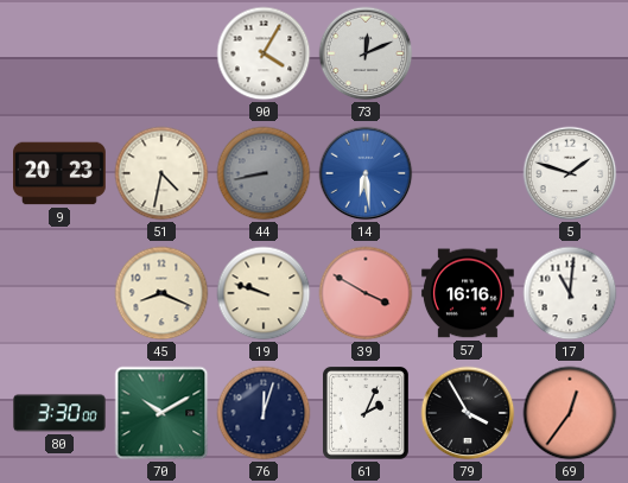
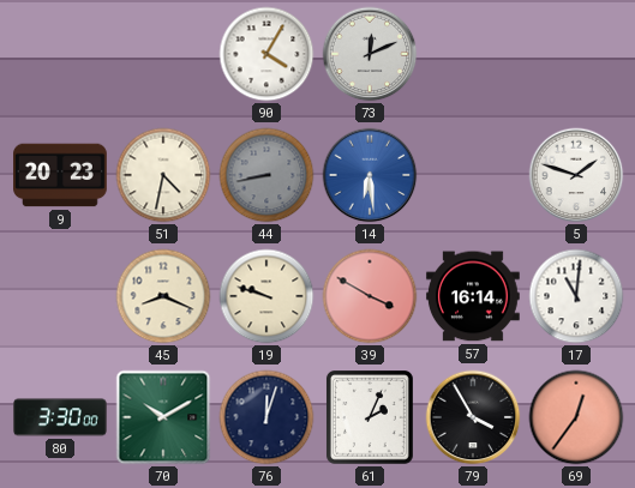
57: 16:16 -> 16:14
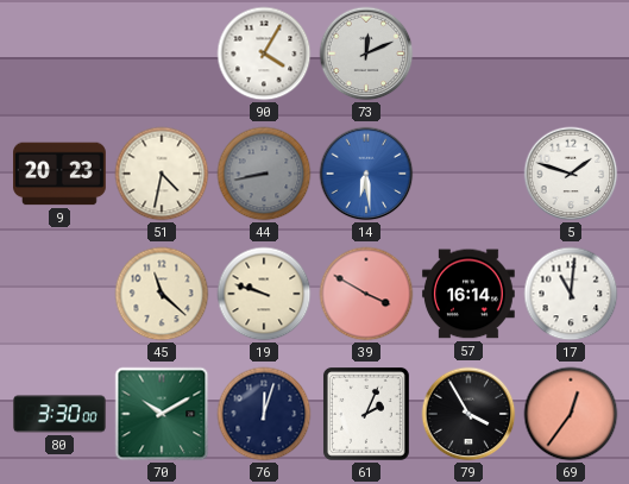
45: 8:19 -> 11:22
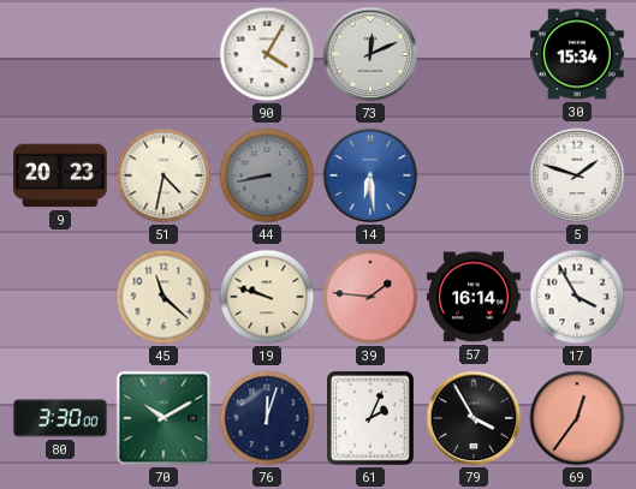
30: none -> 15:34
39: 3:50 -> 1:46
17: 11:01 -> 3:55
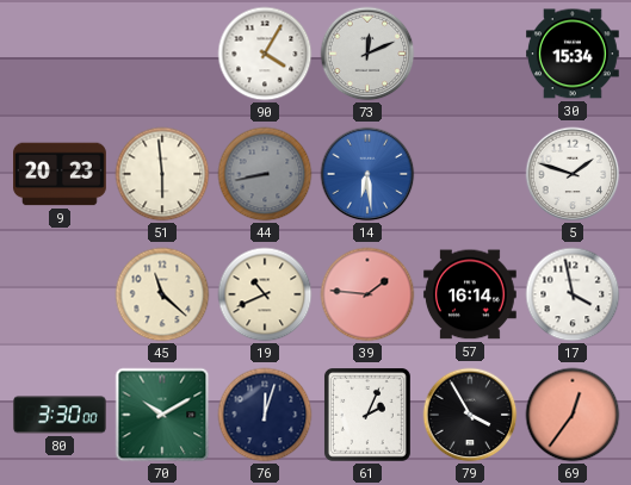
51: 4:32 -> 5:59
19: 9:48 -> 10:41
17: 3:55 -> 3:58
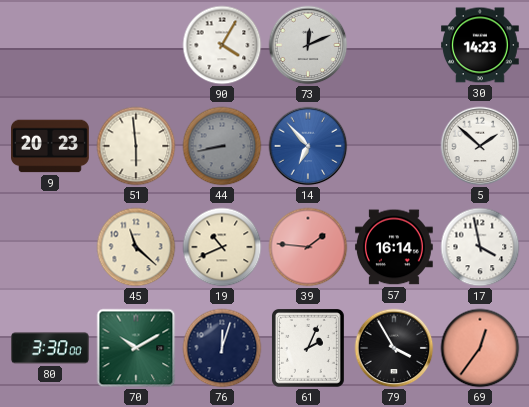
30: 15:34 -> 14:23
14: 6:29 -> 6:53
5: 1:48 -> 1:52
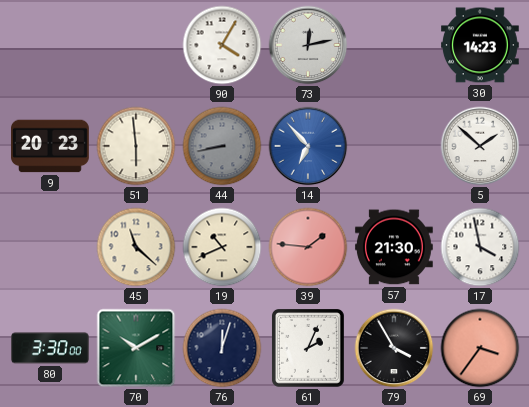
73: 12:11 -> 12:13
57: 16:14 -> 21:30
69: 12:36 -> 3:36
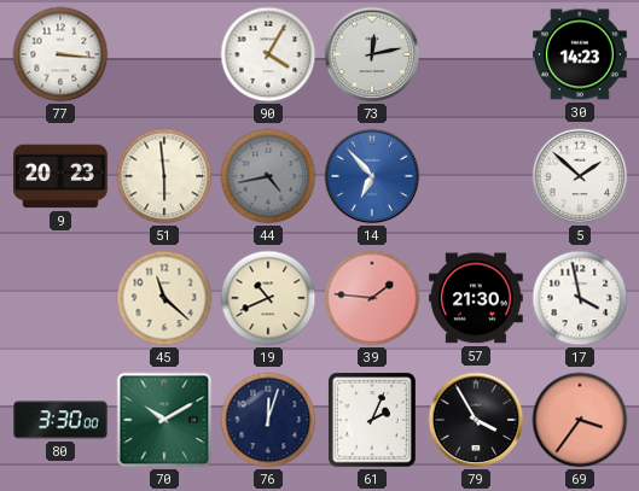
77: none -> 3:16
44: 8:43 -> 4:43
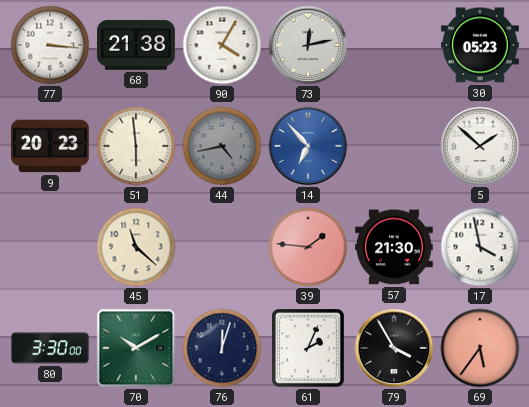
68: none -> 21:38
30: 14:23 -> 05:23
19: 10:41 -> none
69: 3:36 -> 5:36
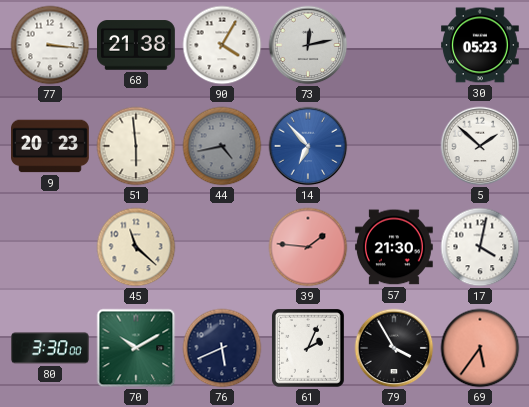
17: 3:58 -> 4:02
76: 12:03 -> 5:41
